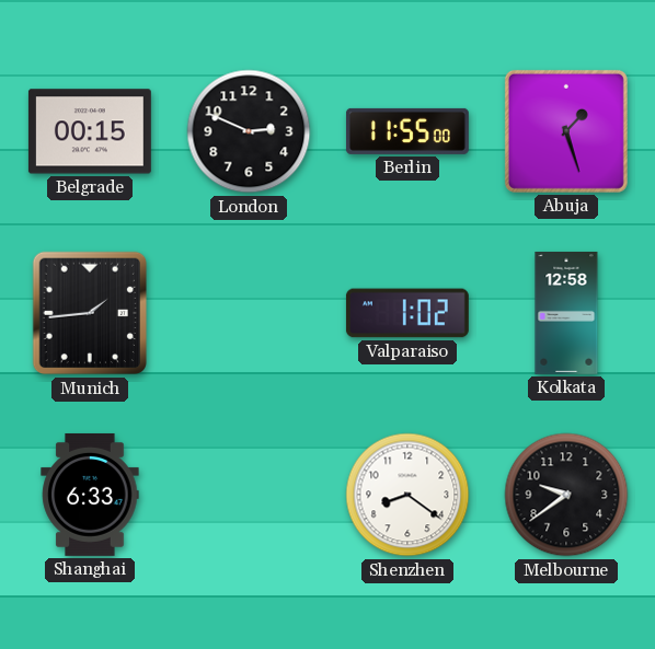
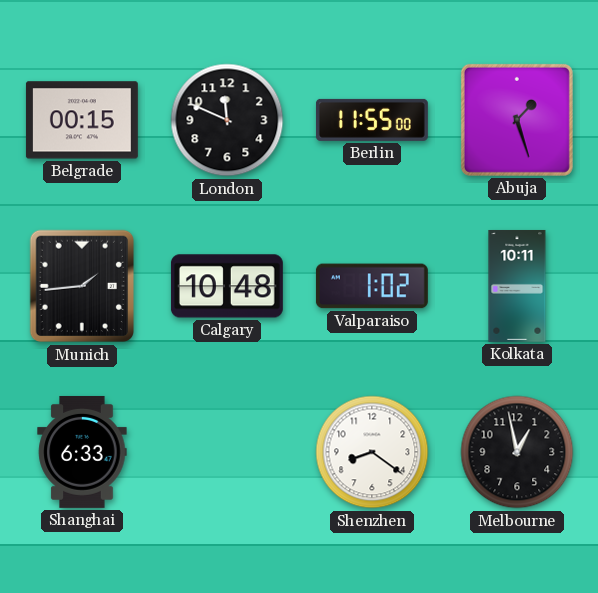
London: 2:49 -> 11:49
Calgary: none -> 10:48
Kolkata: 12:58 -> 10:11
Melbourne: 9:39 -> 12:58
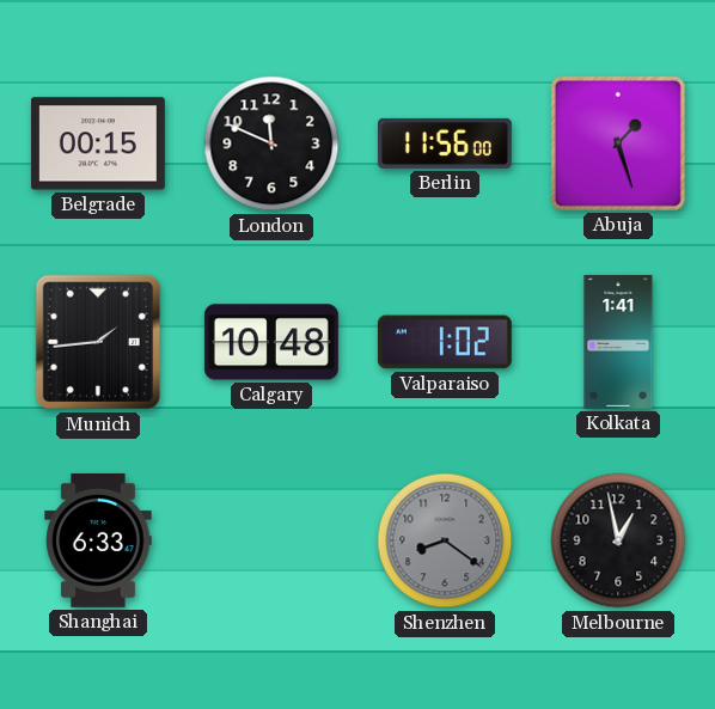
Berlin: 11:55 -> 11:56
Kolkata: 10:11 -> 1:41
Shenzhen dial: white -> grey
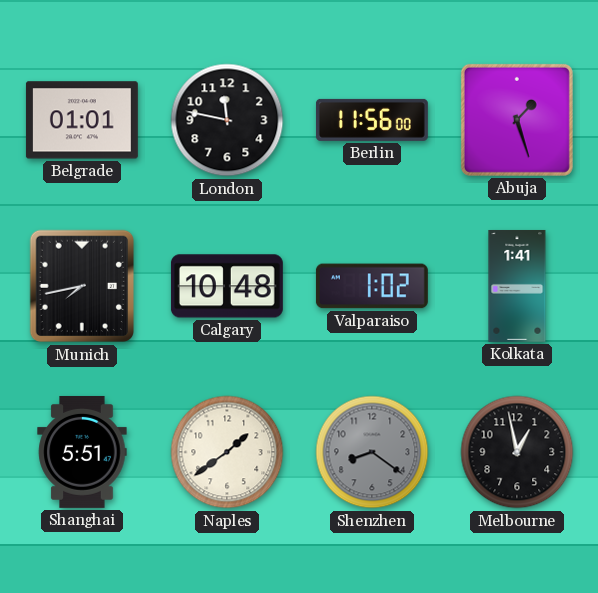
Belgrade: 00:15 -> 01:01
London: 11:49 -> 11:47
Munich: 1:44 -> 7:43
Shanghai: 6:33 -> 5:51
Naples: none -> 1:39
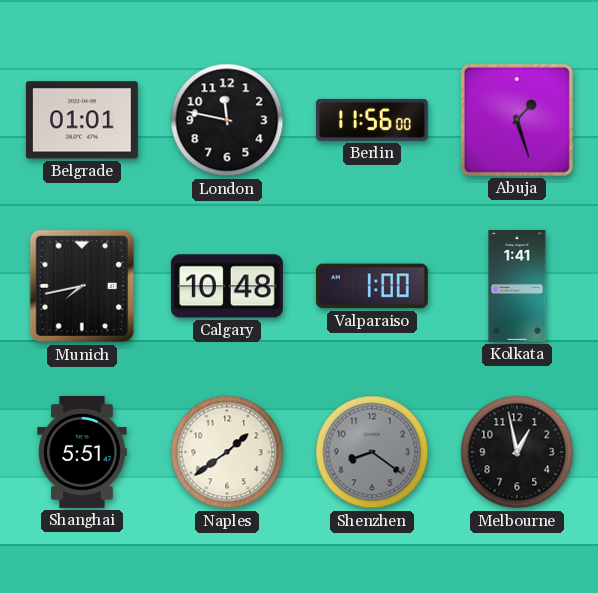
Valparaiso: 1:02 -> 1:00
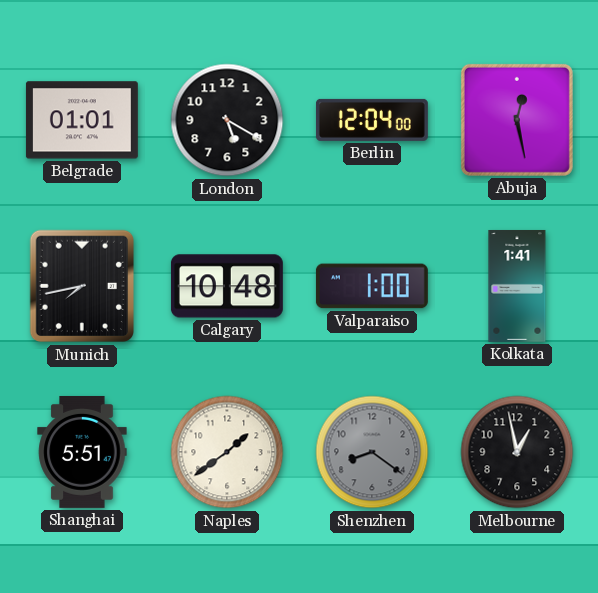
London: 11:47 -> 5:20
Berlin: 11:56 -> 12:04
Abuja: 1:27 -> 12:28
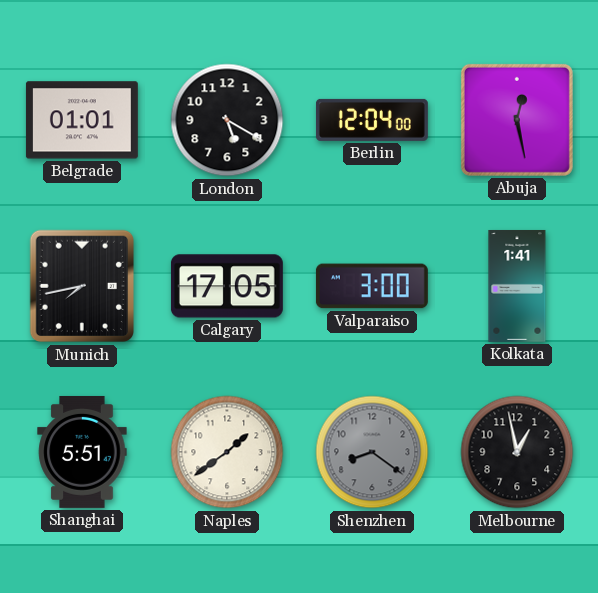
Calgary: 10:48 -> 17:05
Valparaiso: 1:00 -> 3:00
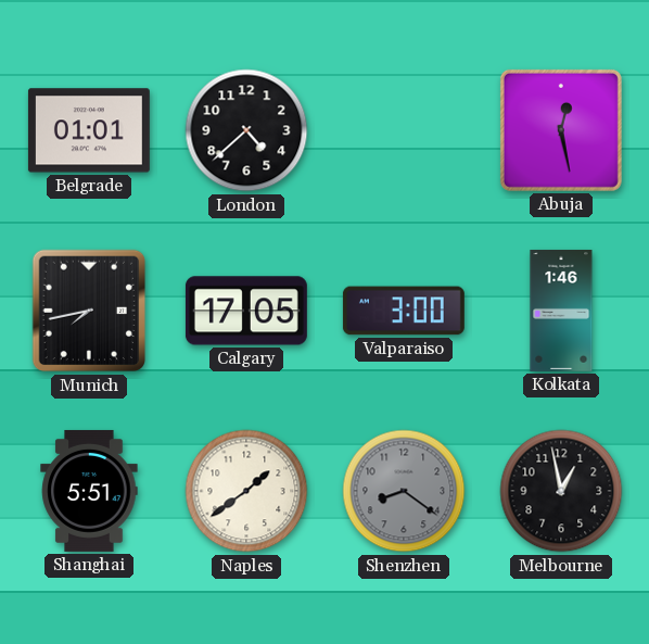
London: 5:20 -> 4:38
Berlin: 12:04 -> none
Kolkata: 1:41 -> 1:46
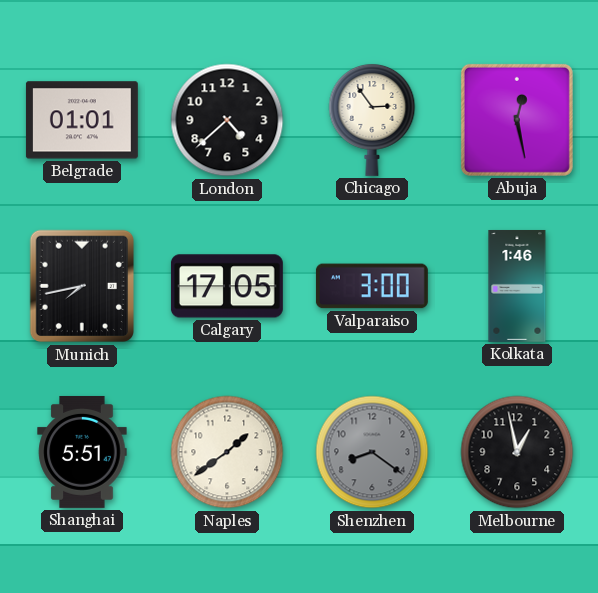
Chicago: none -> 2:54
